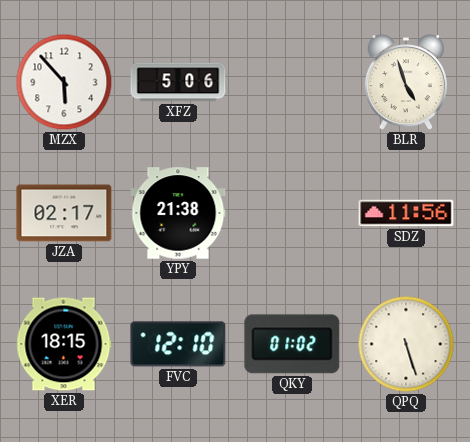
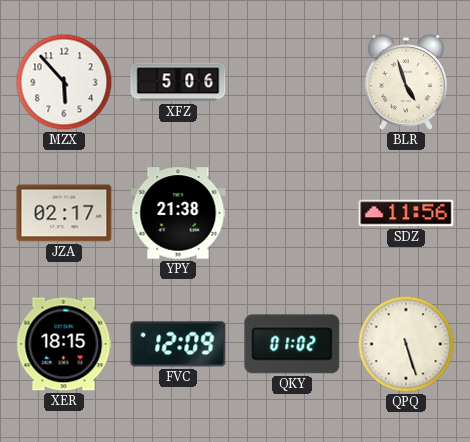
FVC: 12:10 -> 12:09
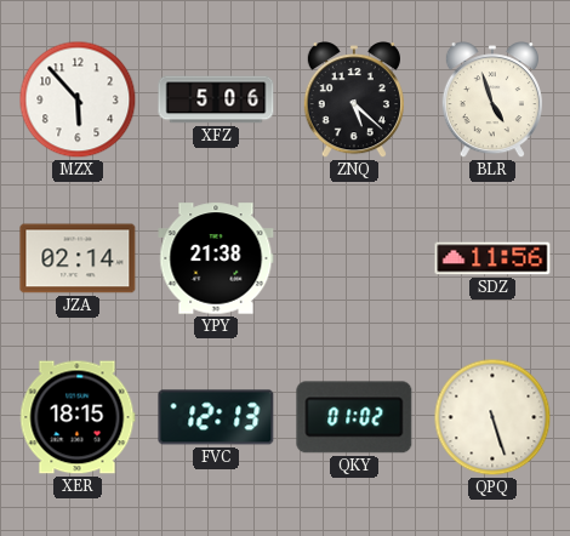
ZNQ: none -> 5:22
JZA: 02:17 -> 02:14
FVC: 12:09 -> 12:13
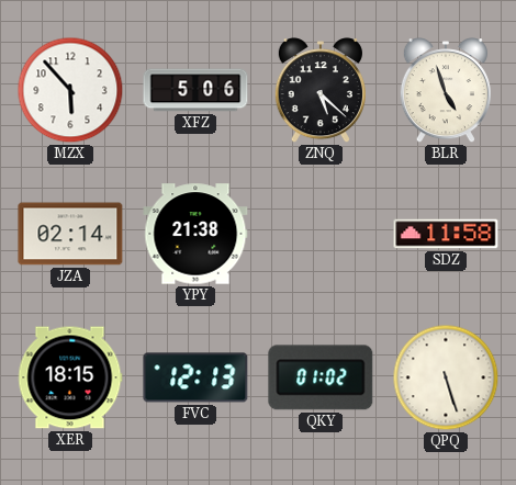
SDZ: 11:56 -> 11:58
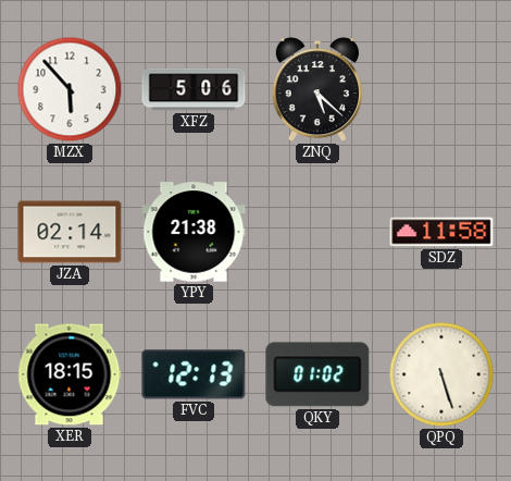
BLR: 4:57 -> none
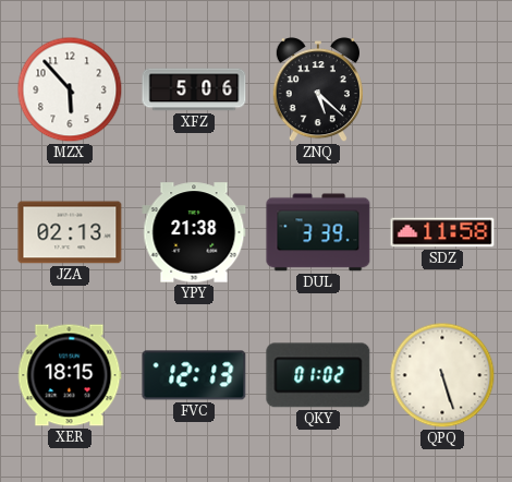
JZA: 02:14 -> 02:13
DUL: none -> 3:39
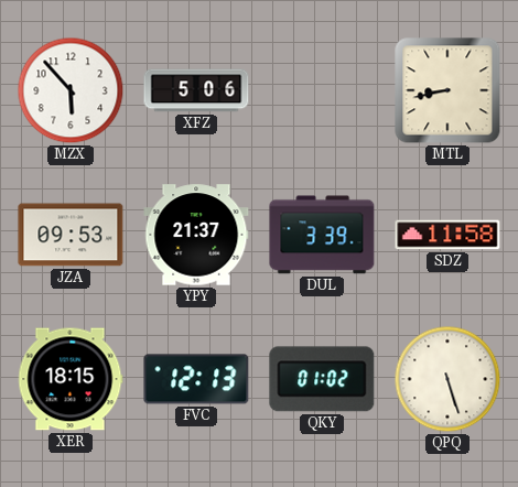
ZNQ: 5:22 -> none
MTL: none -> 8:43
JZA: 02:13 -> 09:53
YPY: 21:38 -> 21:37
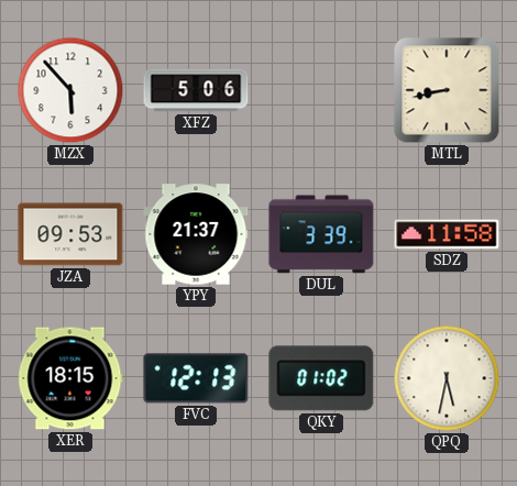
QPQ: 5:27 -> 5:32
